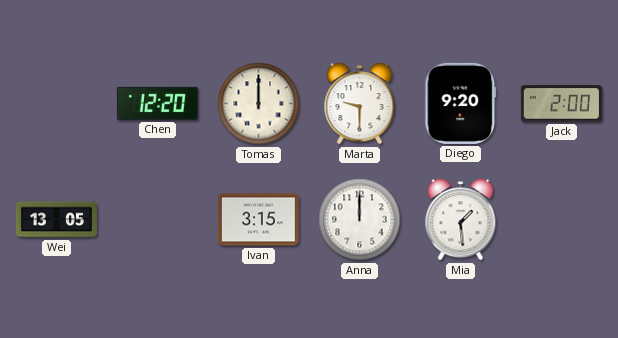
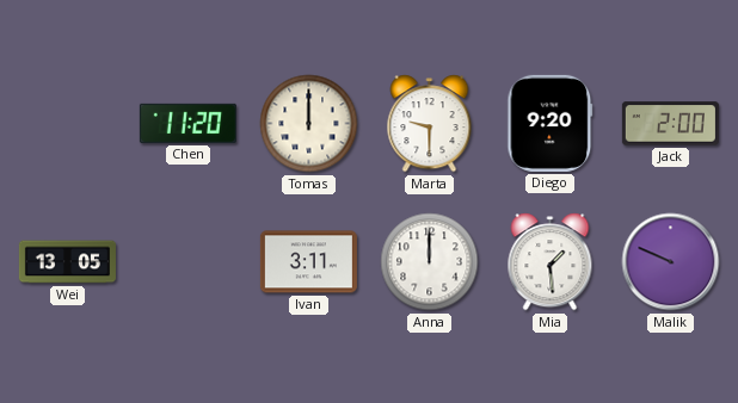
Chen: 12:20 -> 11:20
Ivan: 3:15 -> 3:11
Malik: none -> 9:49
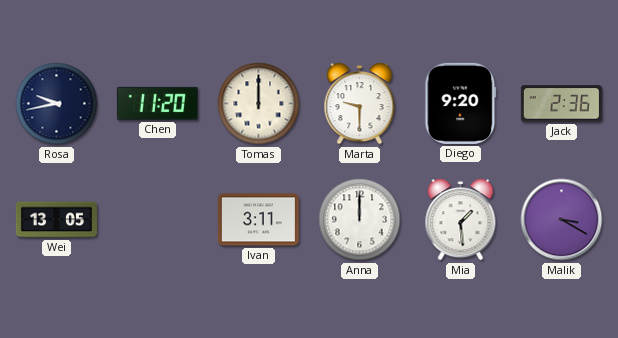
Rosa: none -> 9:43
Jack: 2:00 -> 2:36
Malik: 9:49 -> 3:20
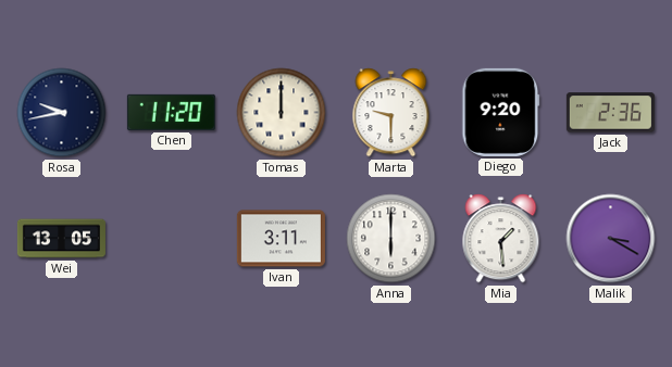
Anna: 12:00 -> 6:00
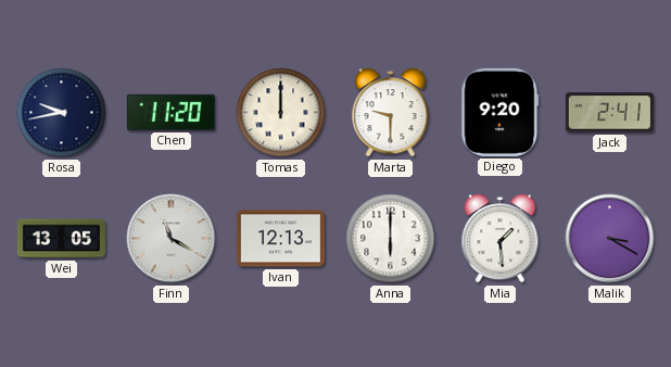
Jack: 2:36 -> 2:41
Finn: none -> 11:20
Ivan: 3:11 -> 12:13
